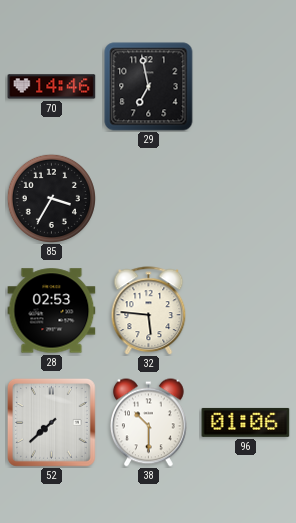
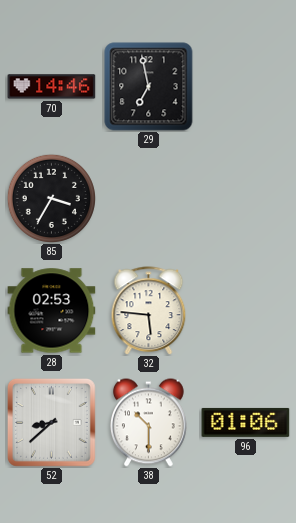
52: 7:38 -> 8:38
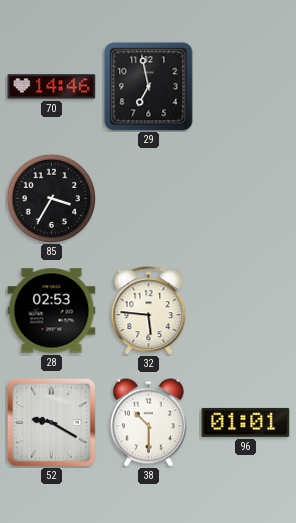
52: 8:38 -> 9:20
96: 01:06 -> 01:01
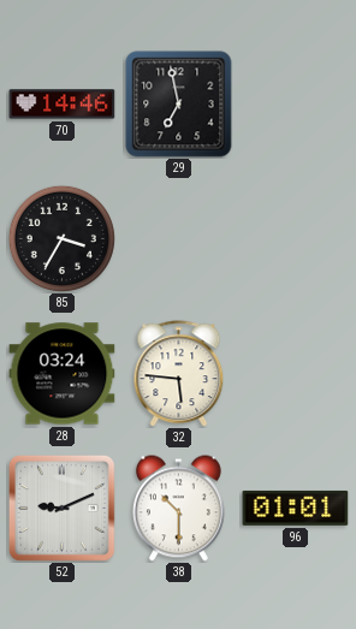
28: 02:53 -> 03:24
52: 9:20 -> 9:11
